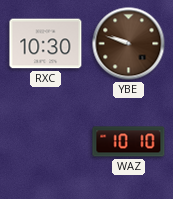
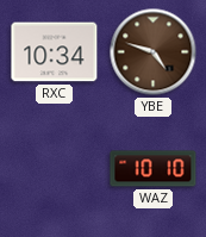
RXC: 10:30 -> 10:34
YBE: 9:48 -> 4:48
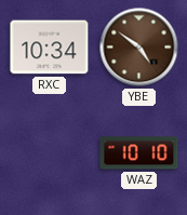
YBE: 4:48 -> 4:51
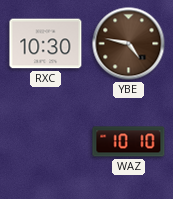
RXC: 10:34 -> 10:30
YBE: 4:51 -> 4:47
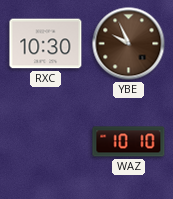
YBE: 4:47 -> 9:56
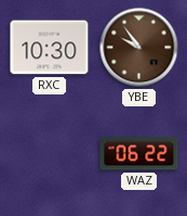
YBE: 9:56 -> 9:54
WAZ: 10:10 -> 06:22
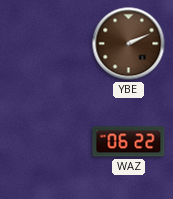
RXC: 10:30 -> none
YBE: 9:54 -> 2:11
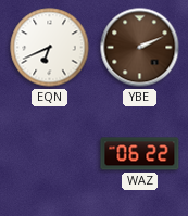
EQN: none -> 6:41
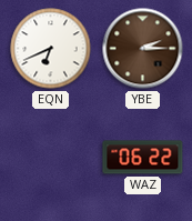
YBE: 2:11 -> 2:15
